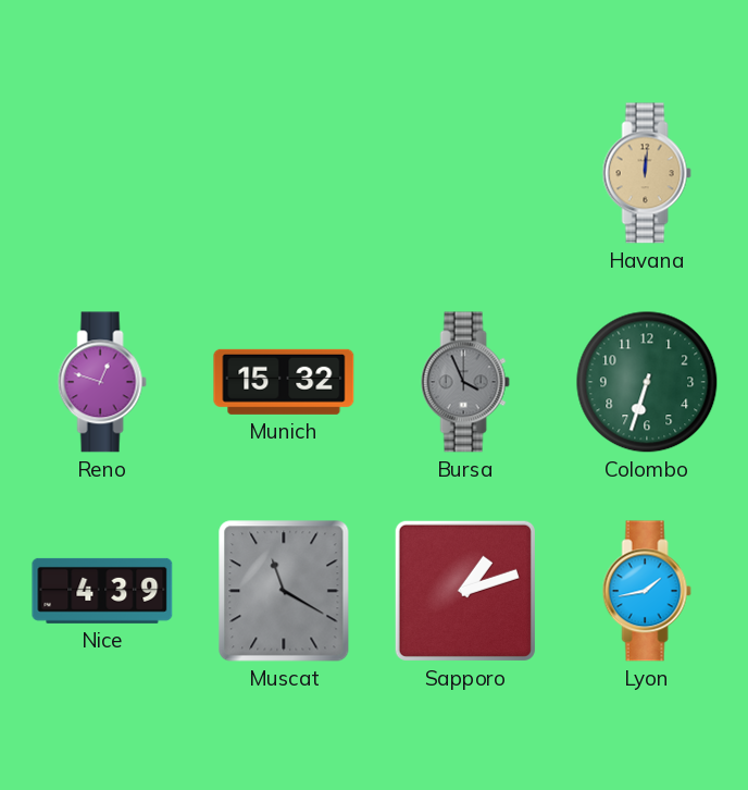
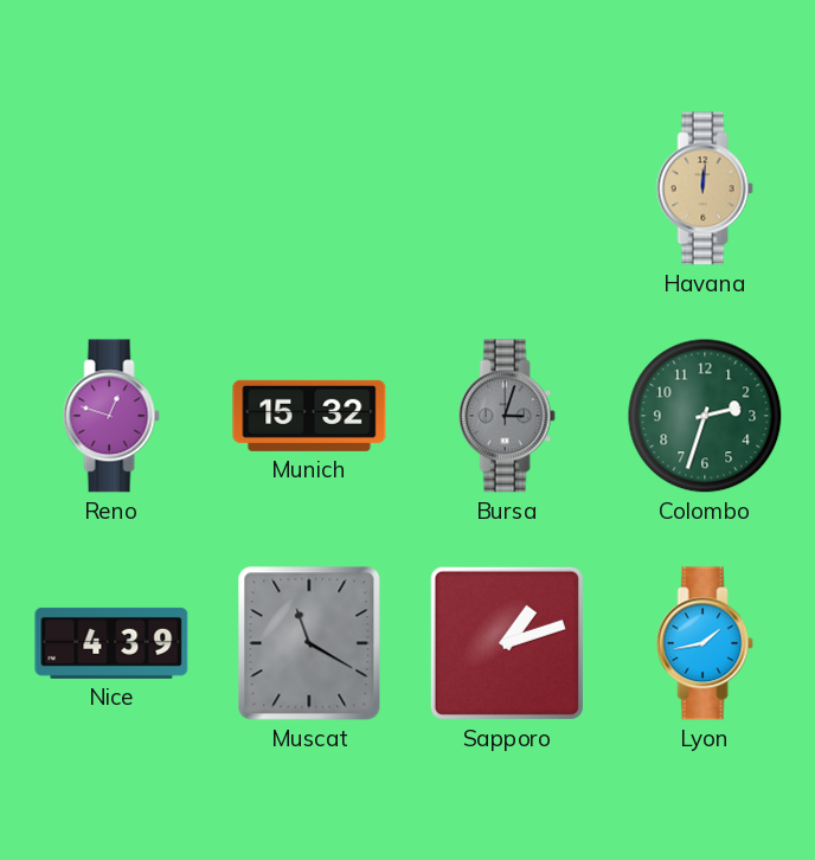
Bursa: 3:56 -> 3:03
Colombo: 6:33 -> 2:33
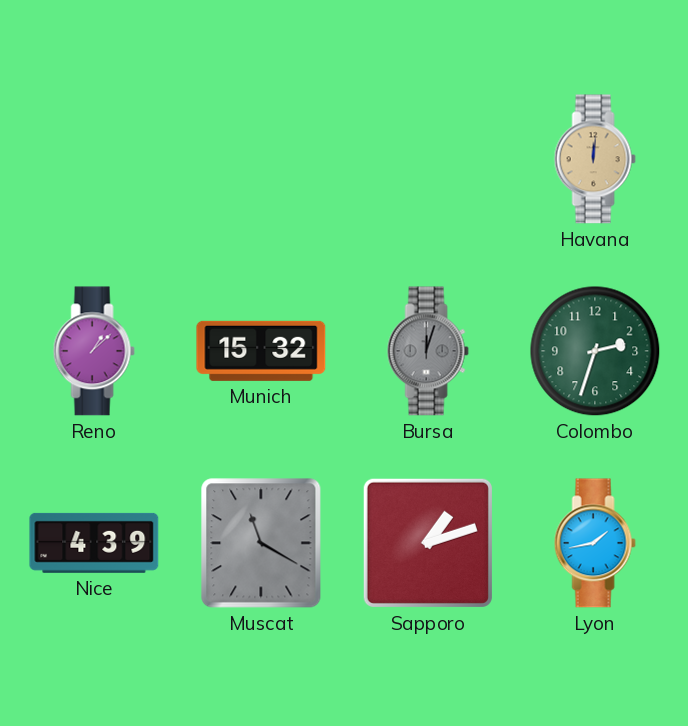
Reno: 12:48 -> 1:08
Bursa: 3:03 -> 12:03
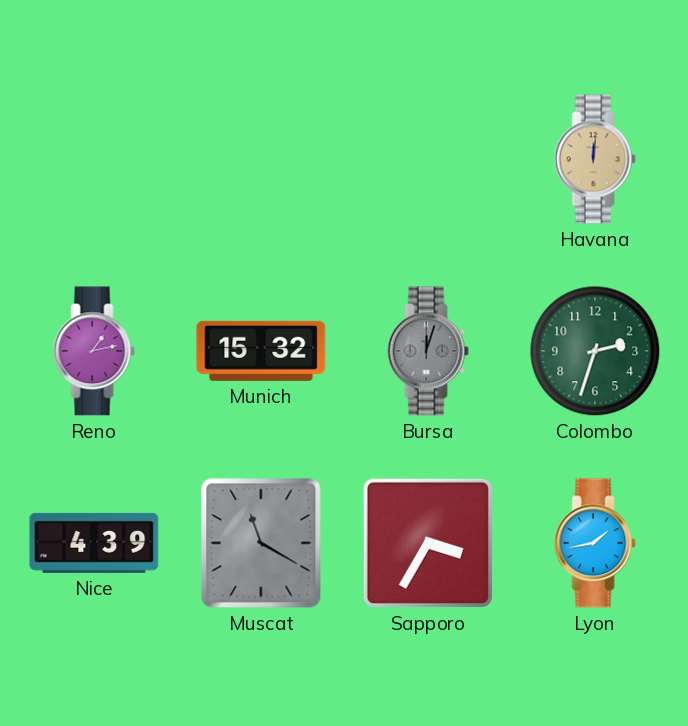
Reno: 1:08 -> 1:13
Sapporo: 1:12 -> 3:35
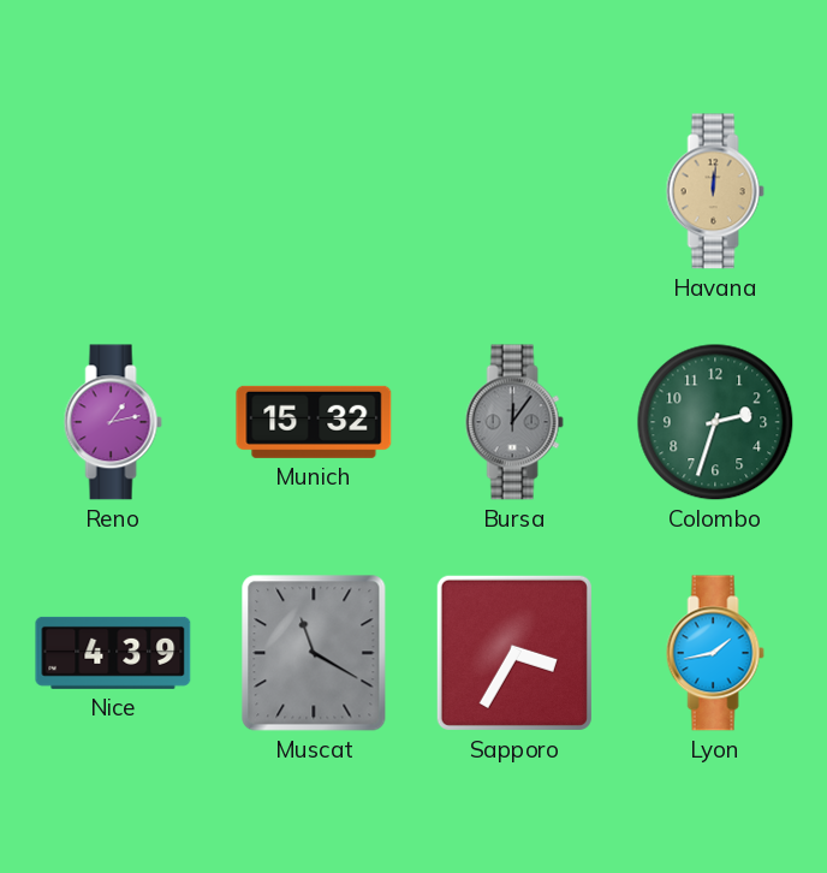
Bursa: 12:03 -> 12:06
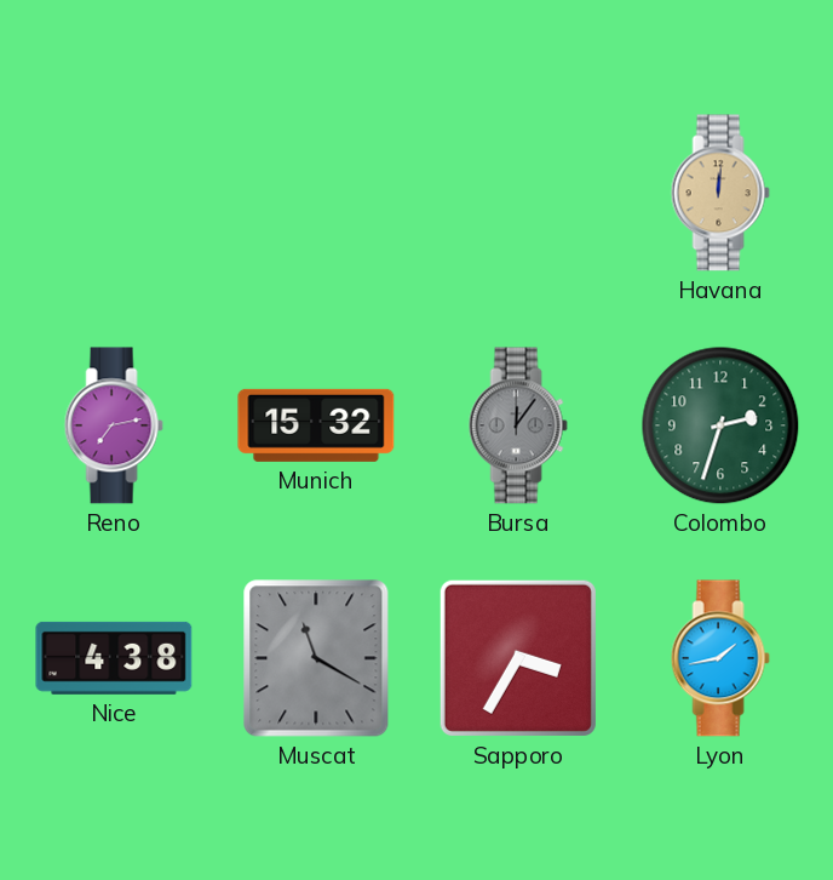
Reno: 1:13 -> 7:13
Nice: 4:39 -> 4:38
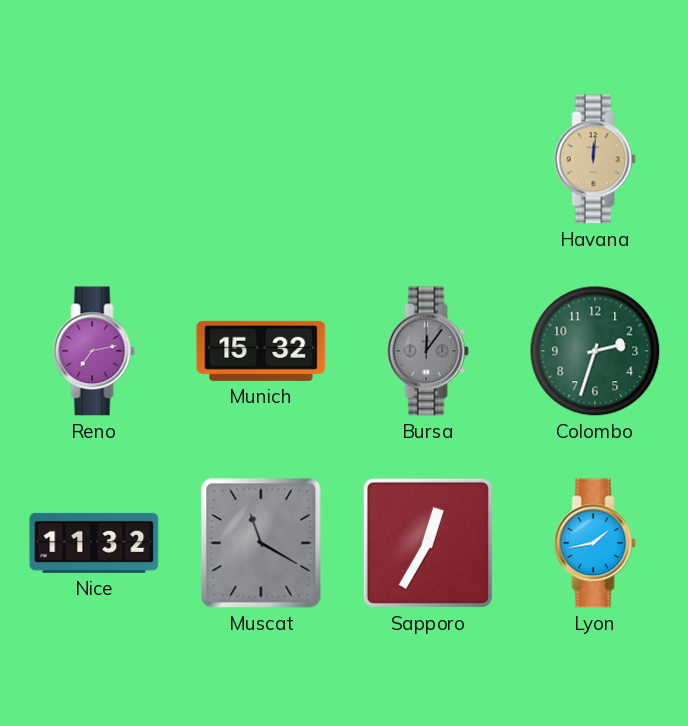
Nice: 4:38 -> 11:32
Sapporo: 3:35 -> 12:35
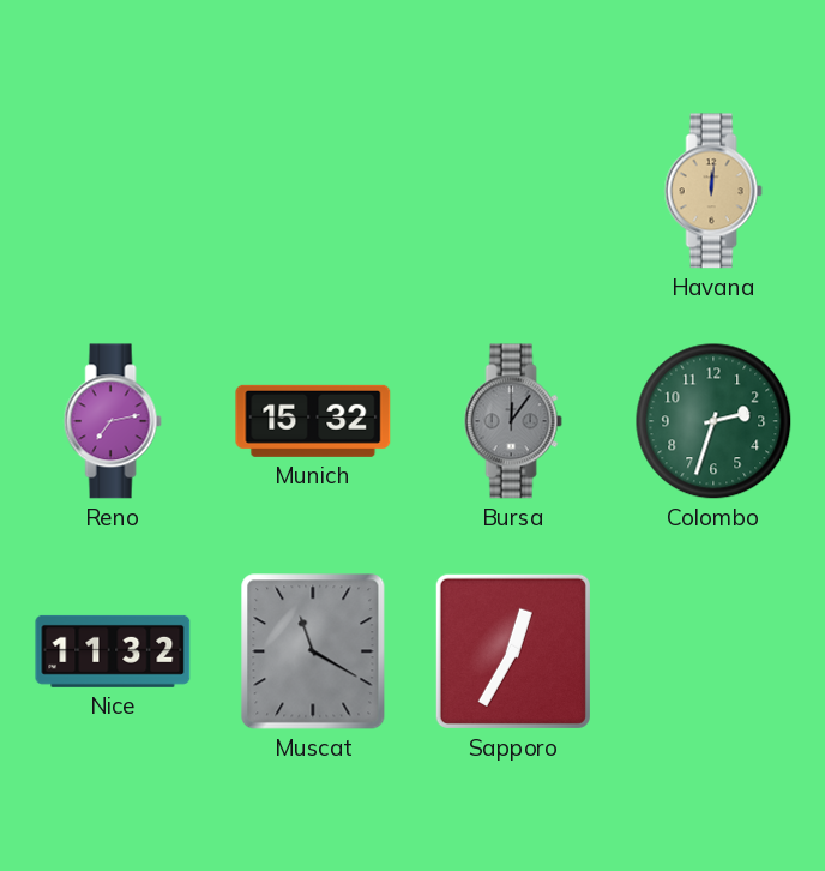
Lyon: 1:43 -> none
